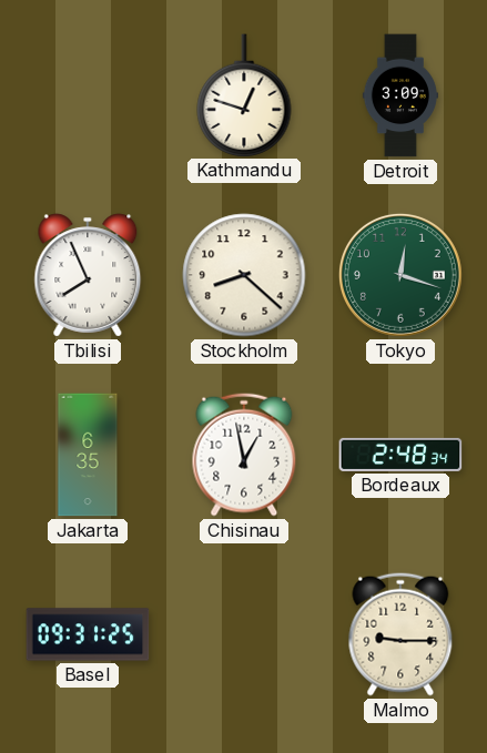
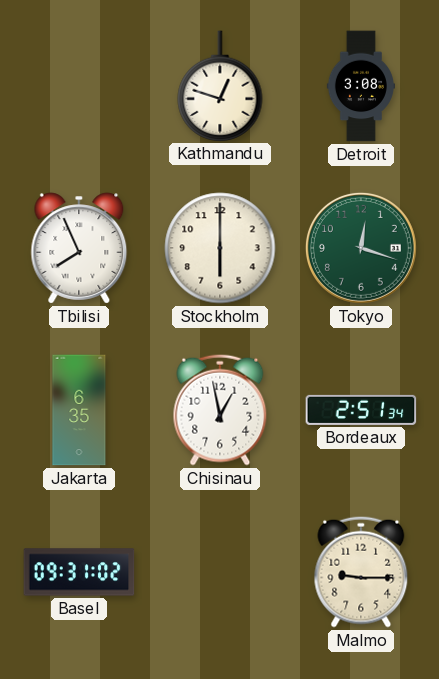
Detroit: 3:09 -> 3:08
Stockholm: 8:22 -> 6:00
Bordeaux: 2:48 -> 2:51
Basel: 09:31:25 -> 09:31:02
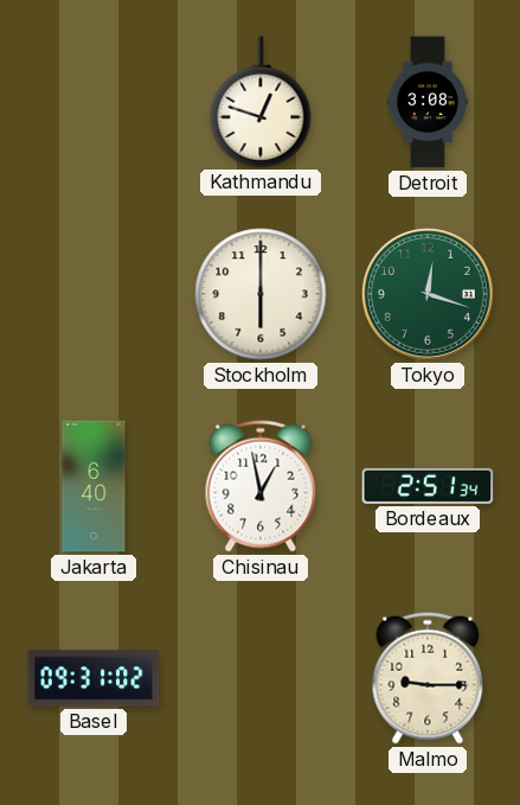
Tbilisi: 7:56 -> none
Jakarta: 6:35 -> 6:40
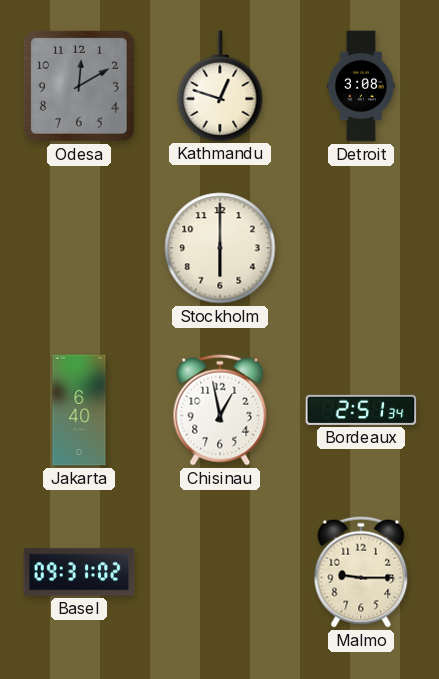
Odesa: none -> 12:10
Tokyo: 12:18 -> none
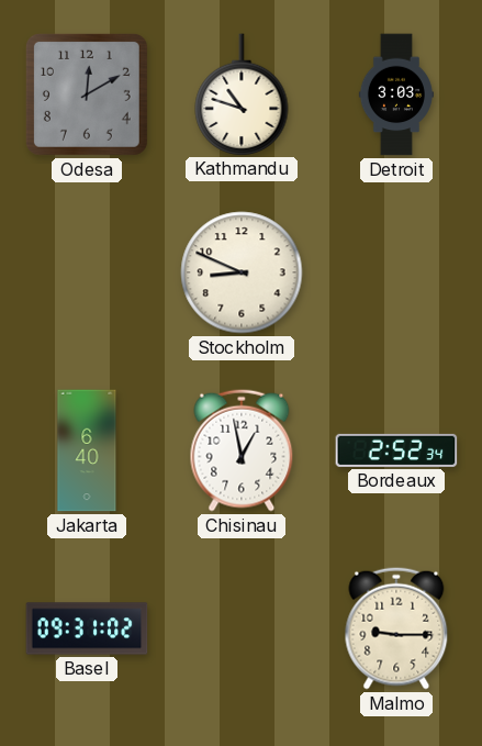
Kathmandu: 12:48 -> 10:48
Detroit: 3:08 -> 3:03
Stockholm: 6:00 -> 8:49
Bordeaux: 2:51 -> 2:52
